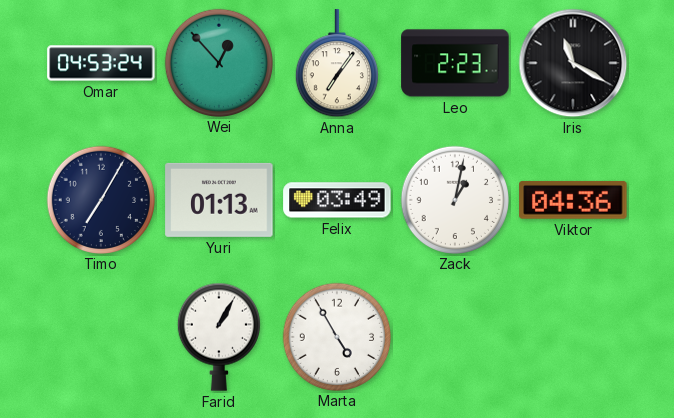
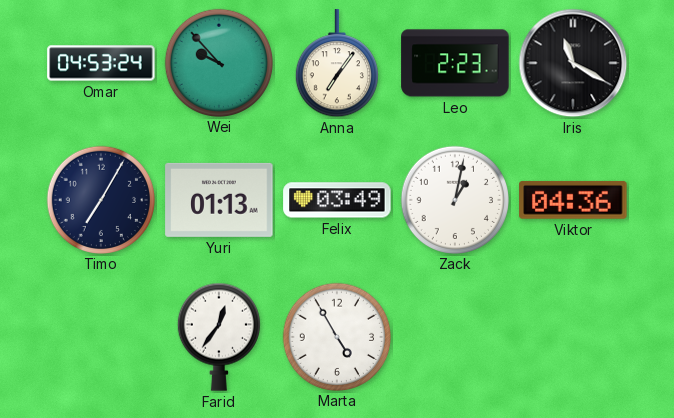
Wei: 12:53 -> 9:53
Farid: 1:05 -> 12:36
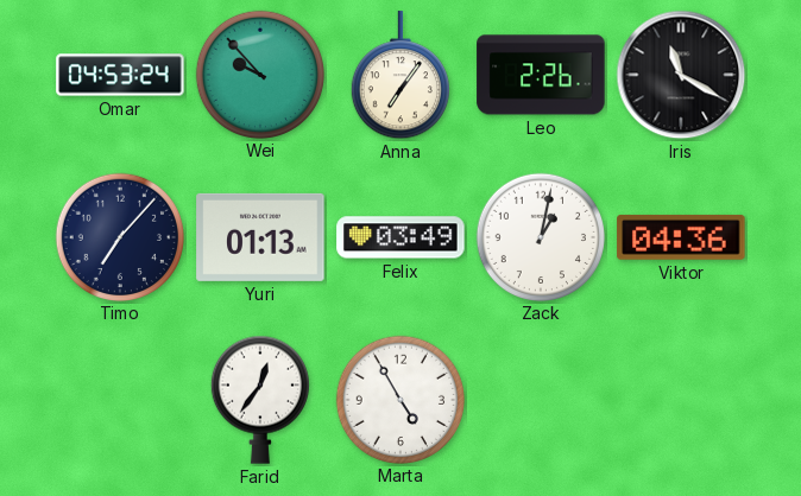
Leo: 2:23 -> 2:26
Timo: 7:05 -> 7:07
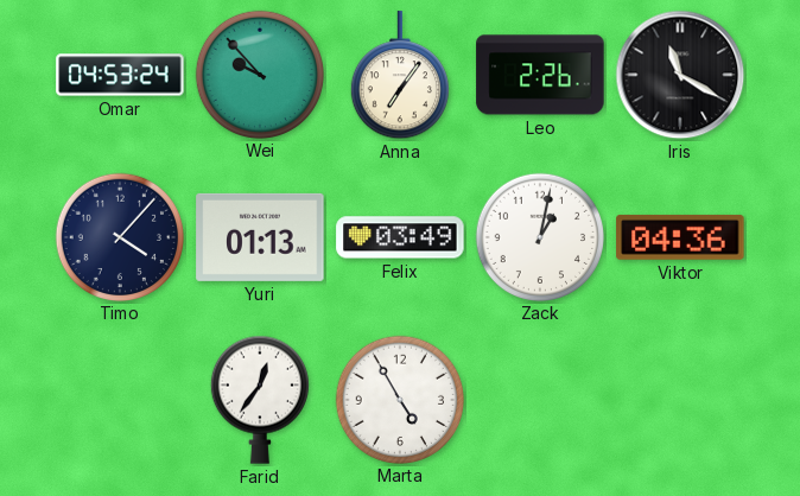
Timo: 7:07 -> 4:07
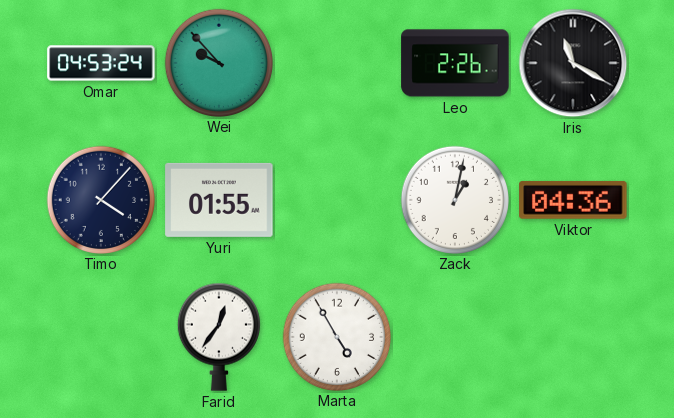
Anna: 7:06 -> none
Yuri: 01:13 -> 01:55
Felix: 03:49 -> none
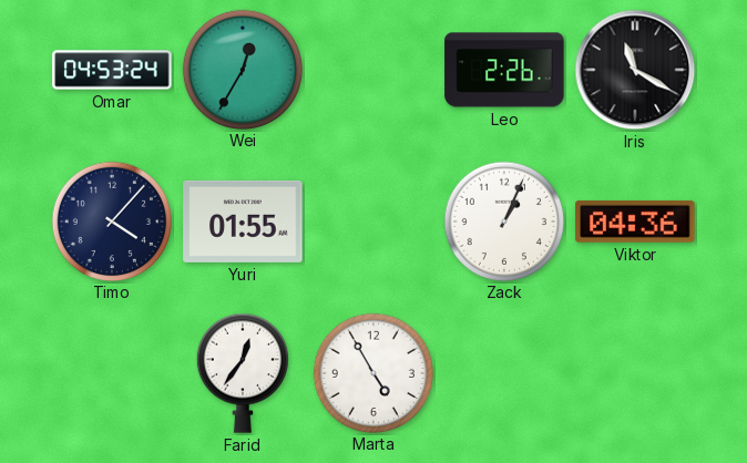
Wei: 9:53 -> 12:35
Zack: 1:02 -> 1:04
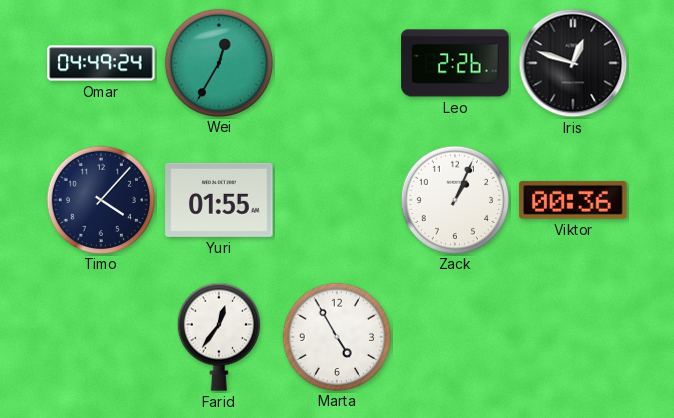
Omar: 04:53 -> 04:49
Iris: 11:20 -> 12:48
Viktor: 04:36 -> 00:36
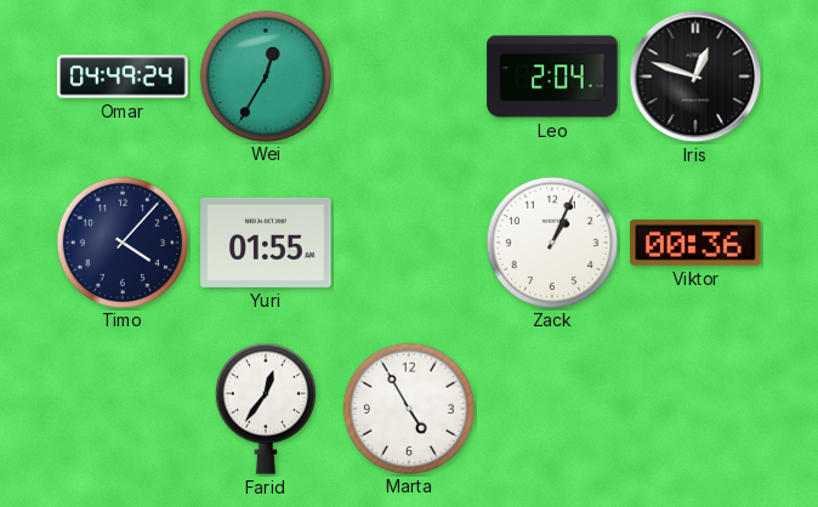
Leo: 2:26 -> 2:04
